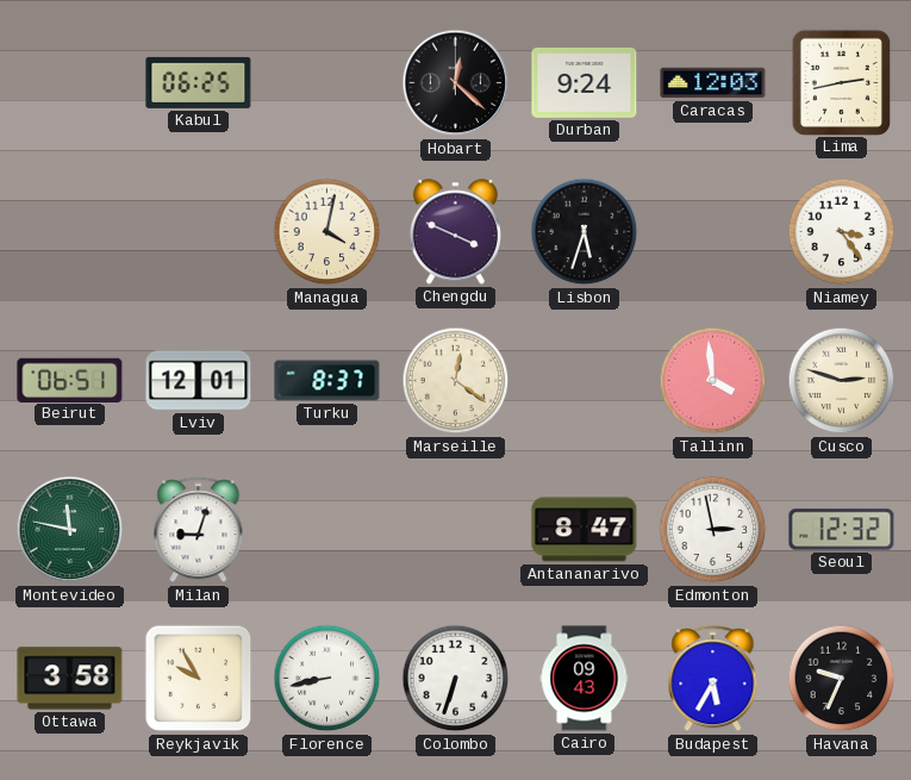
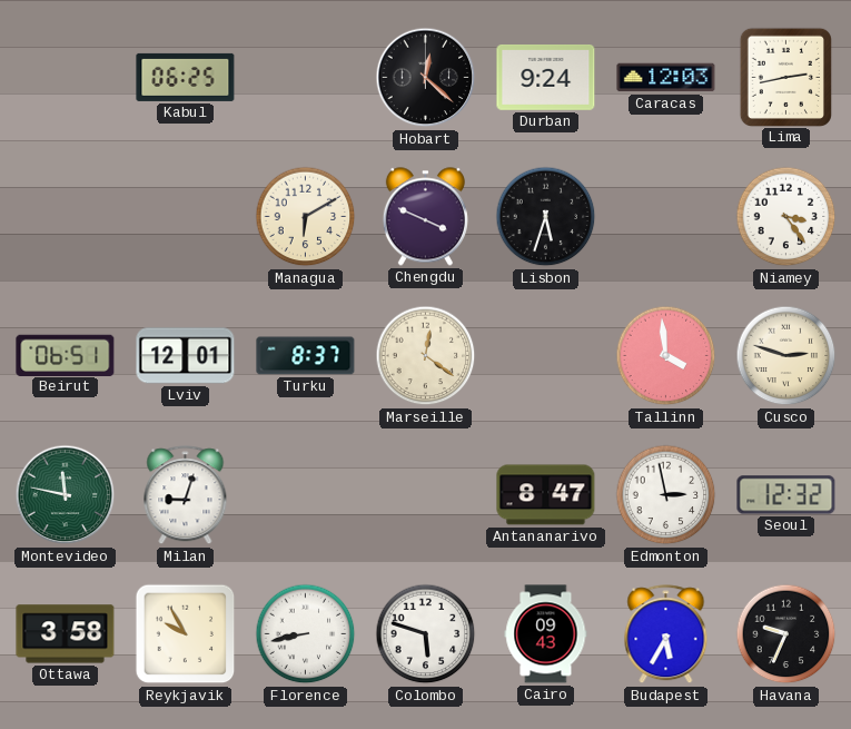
Managua: 4:02 -> 6:10
Colombo: 6:33 -> 5:48
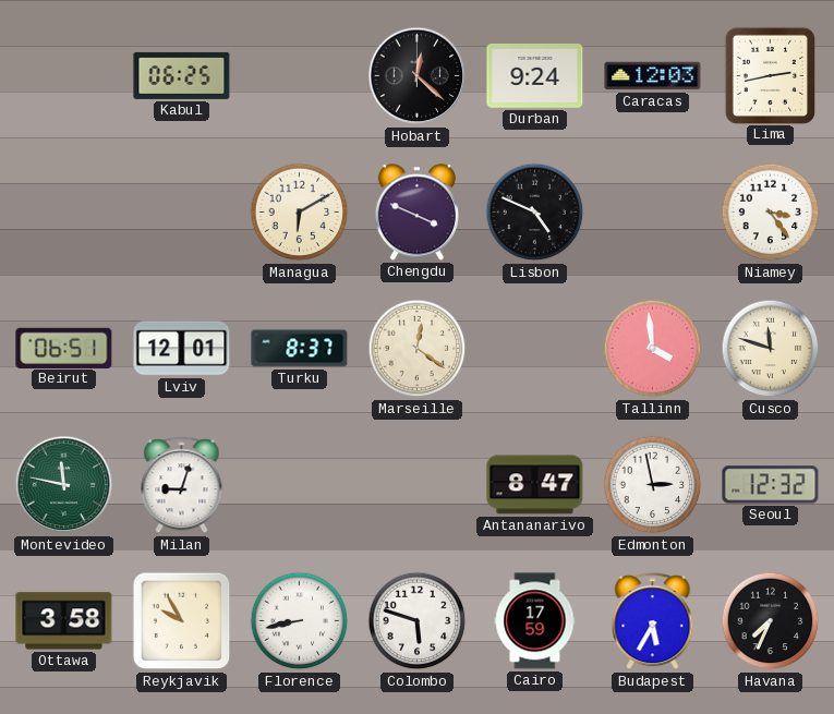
Lisbon: 5:33 -> 4:49
Cusco: 2:48 -> 11:48
Cairo: 09:43 -> 17:59
Havana: 9:34 -> 7:34
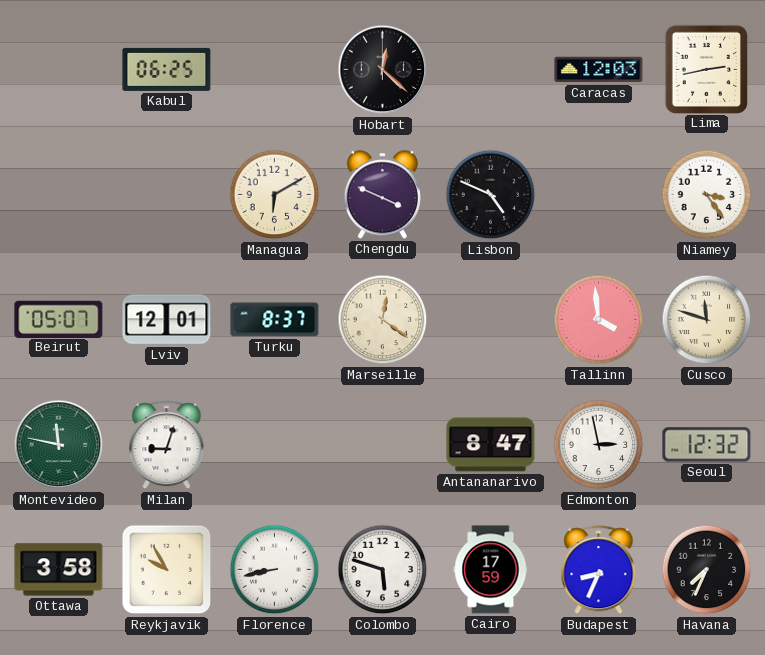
Durban: 9:24 -> none
Beirut: 06:51 -> 05:07
Budapest: 5:35 -> 8:34
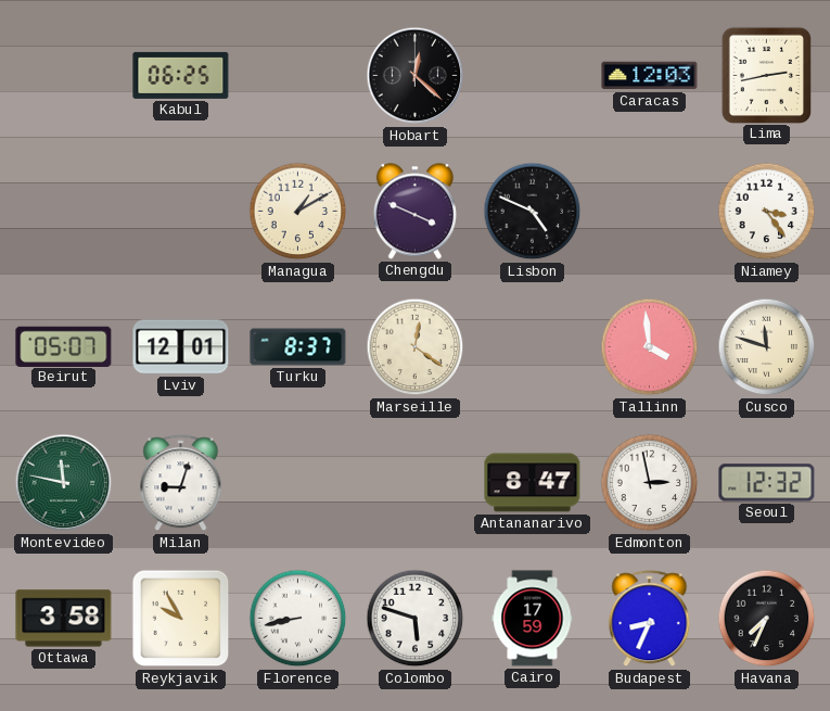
Managua: 6:10 -> 1:10
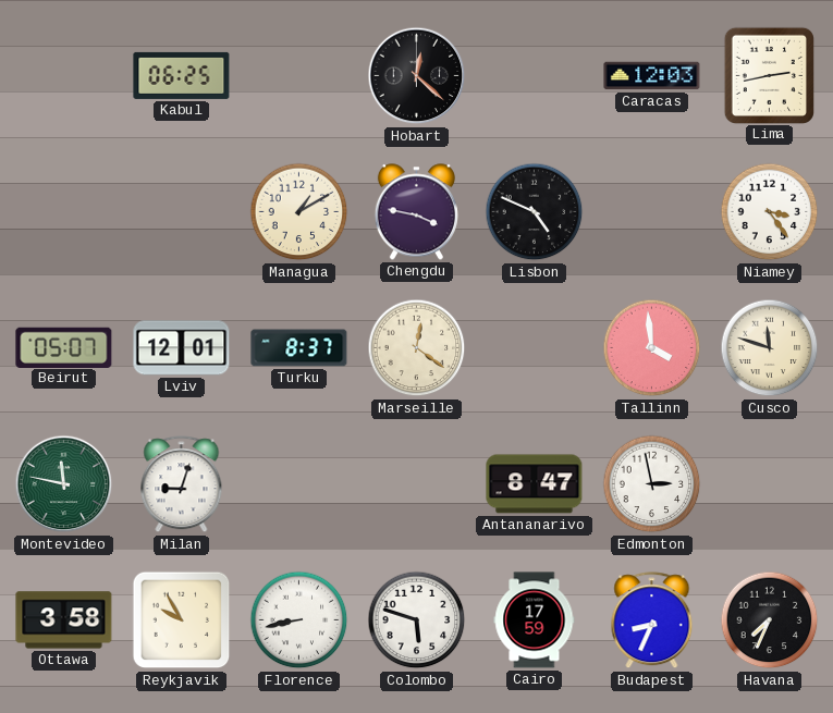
Chengdu: 3:49 -> 3:47
Seoul: 12:32 -> none
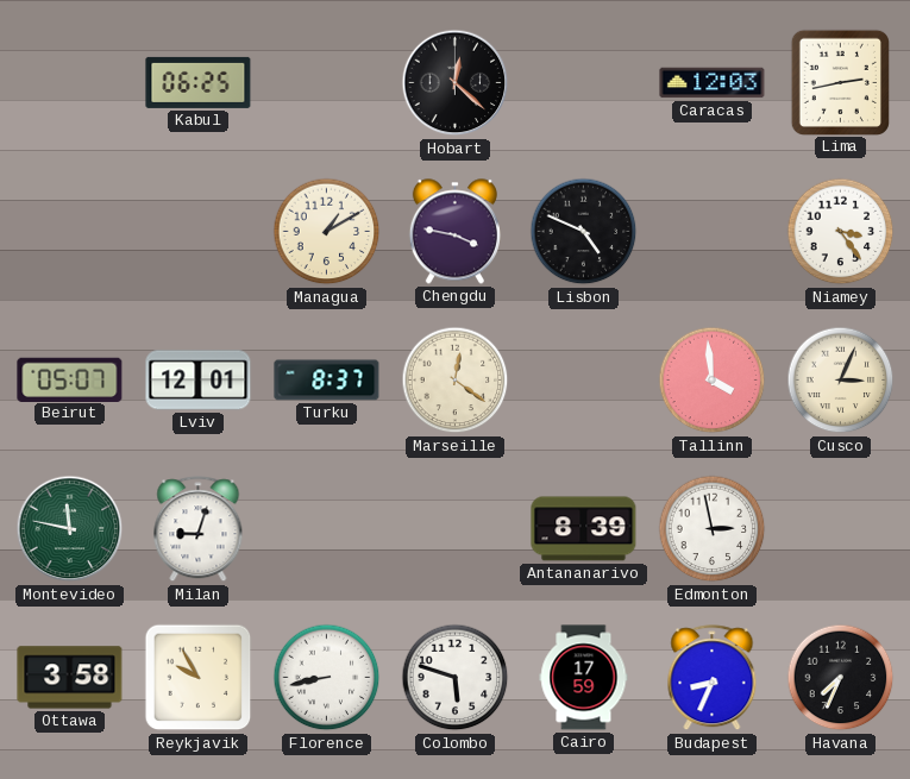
Cusco: 11:48 -> 3:04
Antananarivo: 8:47 -> 8:39
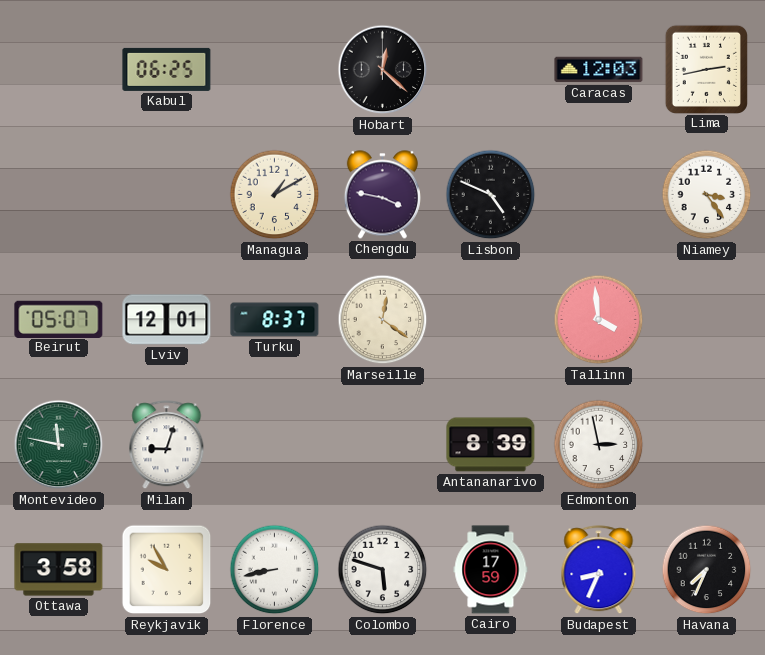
Cusco: 3:04 -> none
